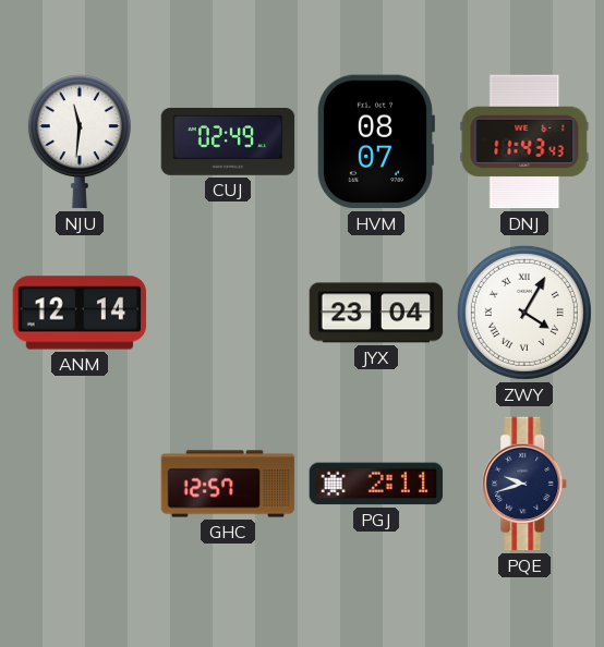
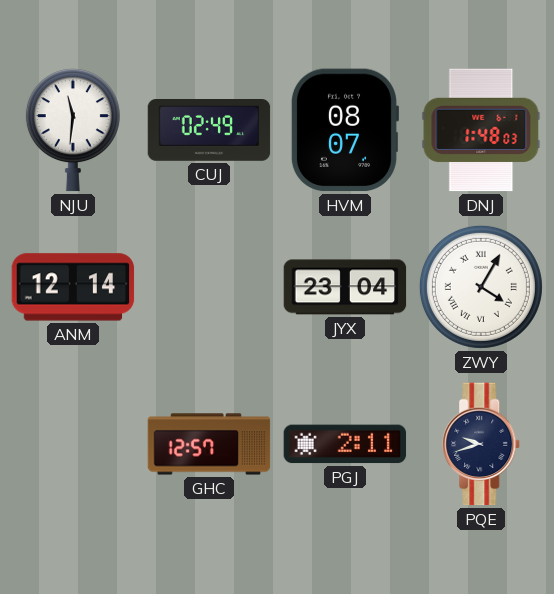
DNJ: 11:43 -> 1:48
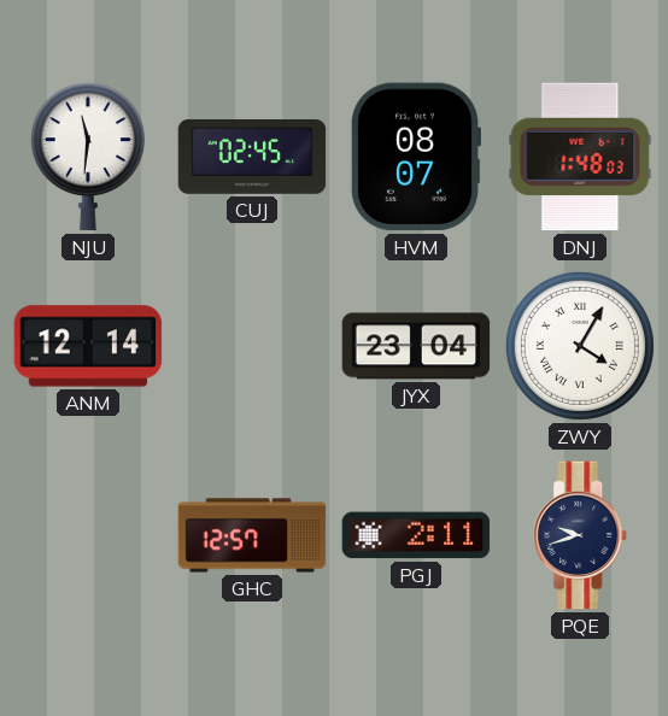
CUJ: 02:49 -> 02:45
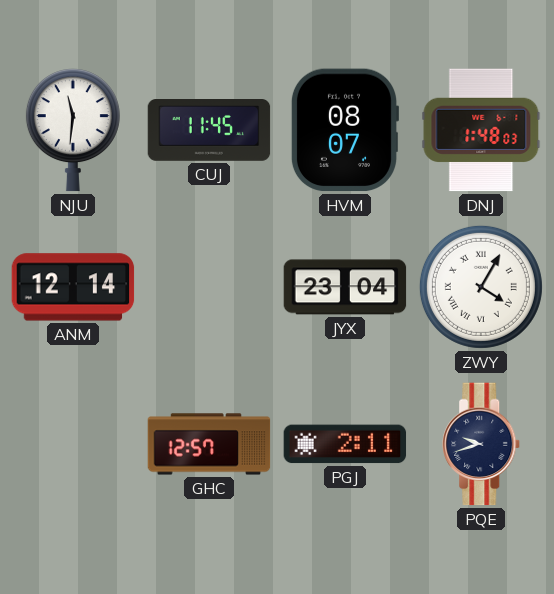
CUJ: 02:45 -> 11:45
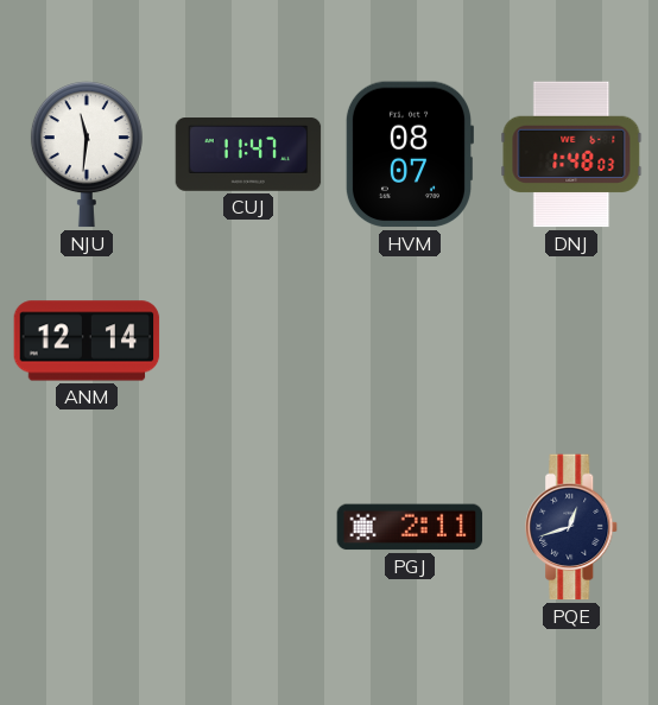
CUJ: 11:45 -> 11:47
JYX: 23:04 -> none
ZWY: 4:05 -> none
GHC: 12:57 -> none
PQE: 9:42 -> 12:42
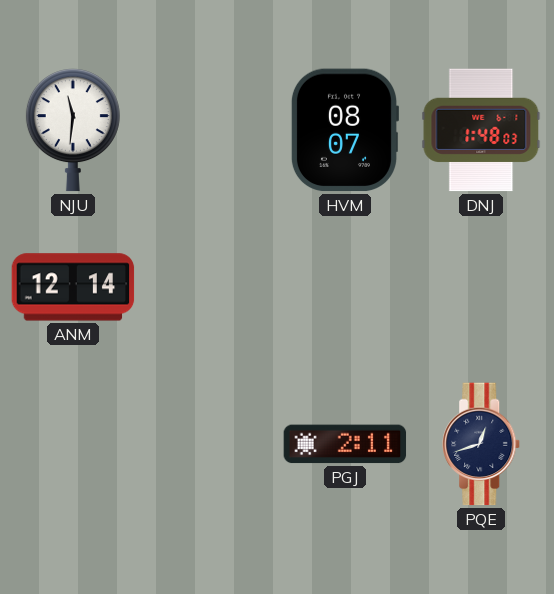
CUJ: 11:47 -> none
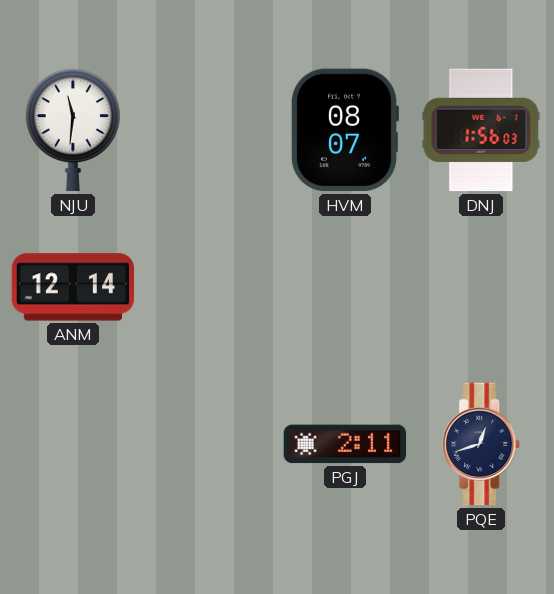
DNJ: 1:48 -> 1:56
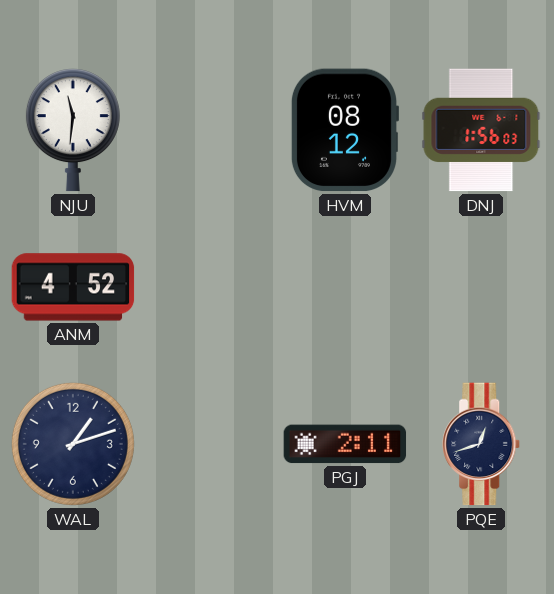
HVM: 08:07 -> 08:12
ANM: 12:14 -> 4:52
WAL: none -> 1:12
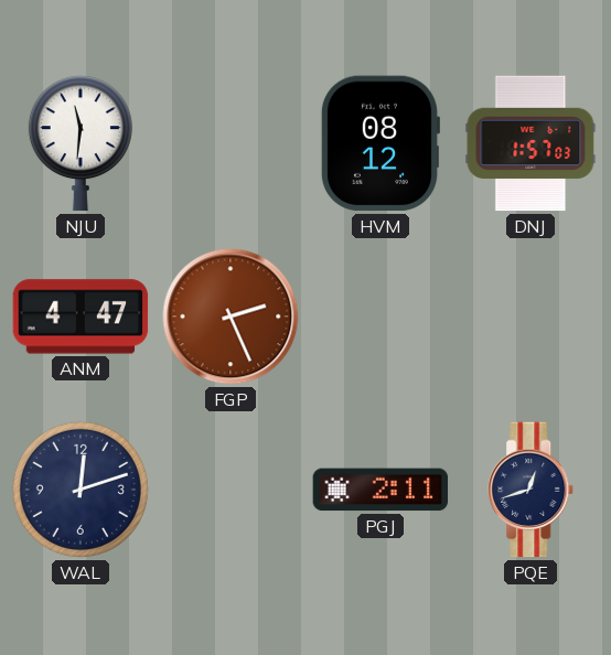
DNJ: 1:56 -> 1:57
ANM: 4:52 -> 4:47
FGP: none -> 2:26
WAL: 1:12 -> 12:12
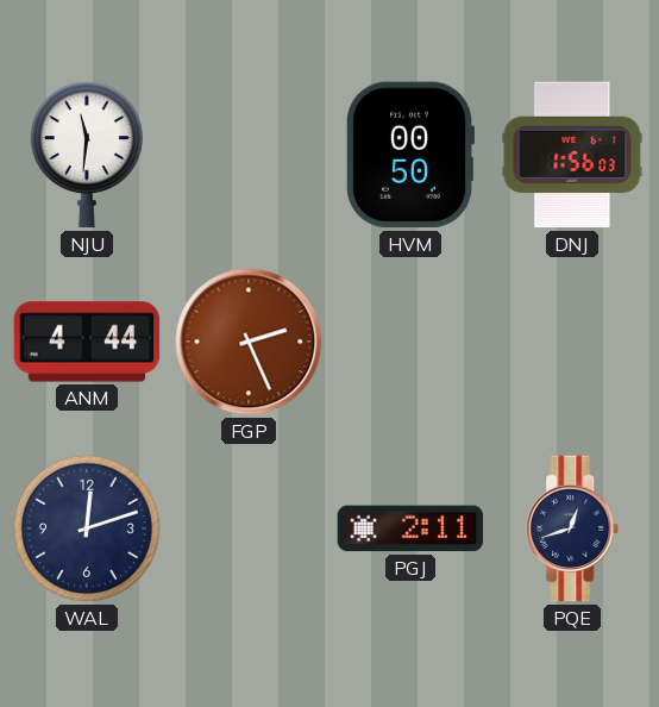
HVM: 08:12 -> 00:50
DNJ: 1:57 -> 1:56
ANM: 4:47 -> 4:44
